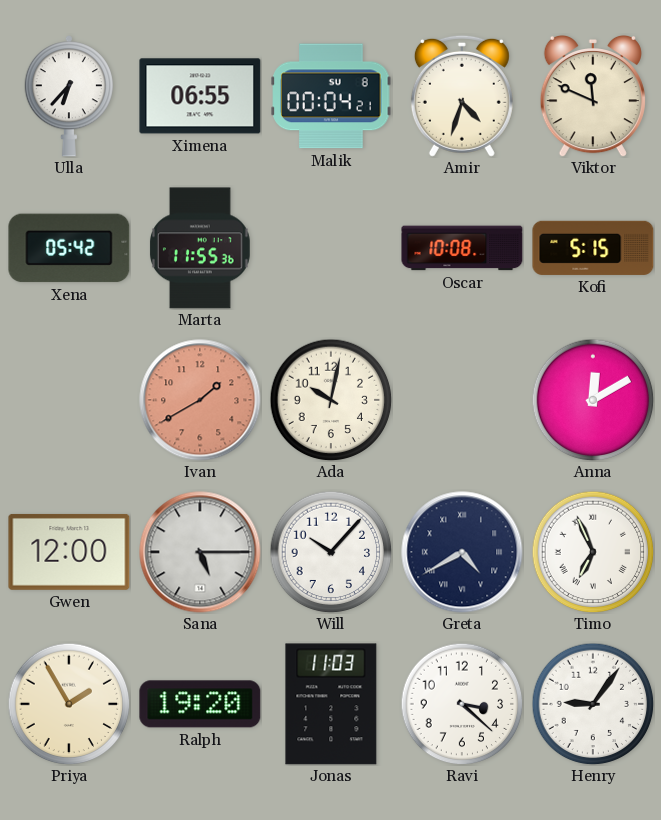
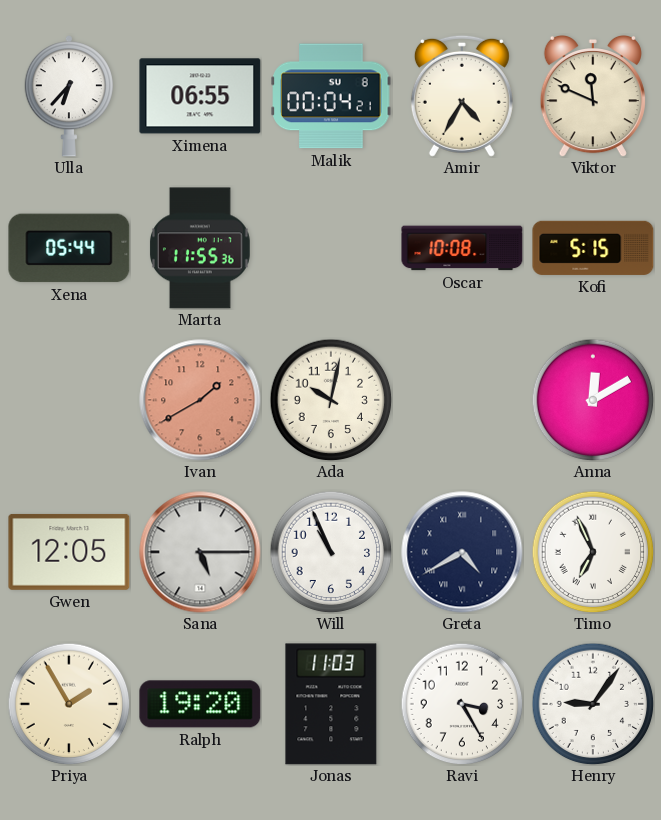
Amir: 4:33 -> 4:35
Xena: 05:42 -> 05:44
Gwen: 12:00 -> 12:05
Will: 10:07 -> 10:56
Ravi: 3:22 -> 3:25
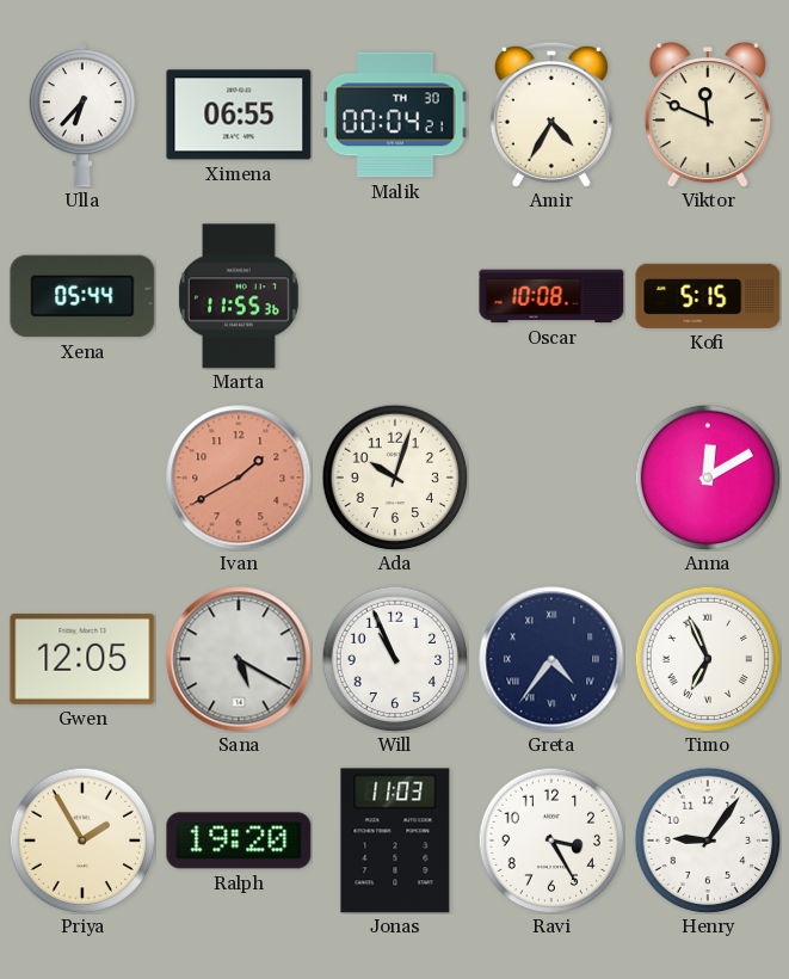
Malik date: SU 8 -> TH 30
Ada: 10:02 -> 10:03
Sana: 5:15 -> 5:20
Greta: 4:40 -> 4:36
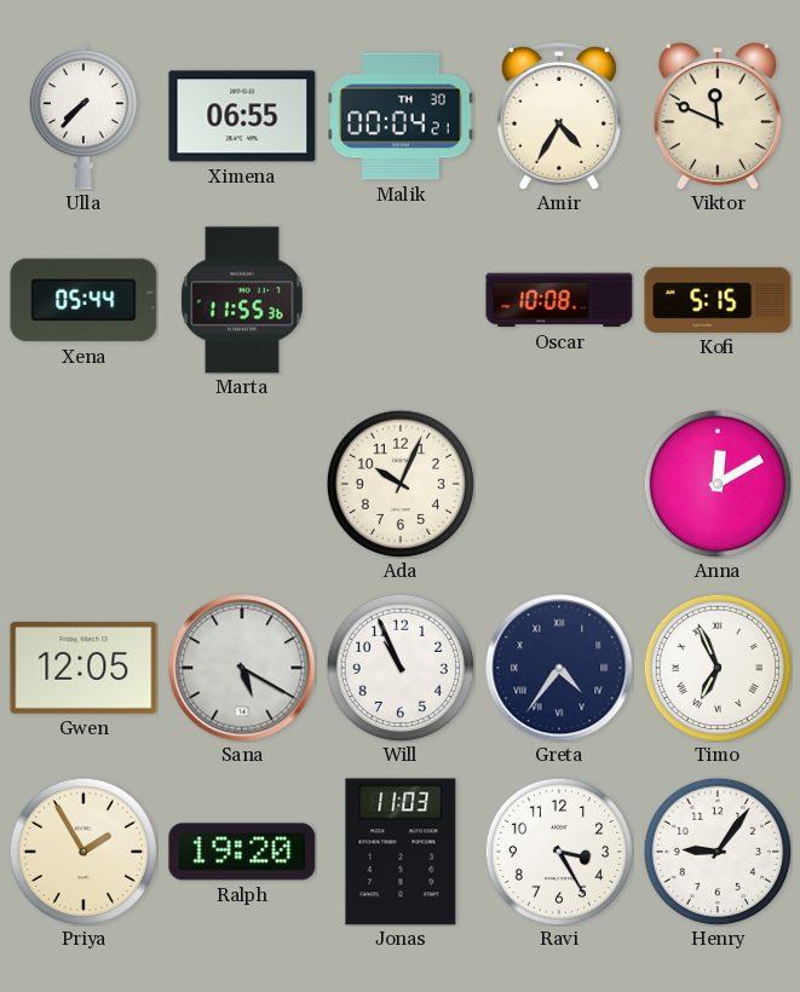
Ulla: 6:37 -> 7:37
Ivan: 1:40 -> none
Ada: 10:03 -> 10:04
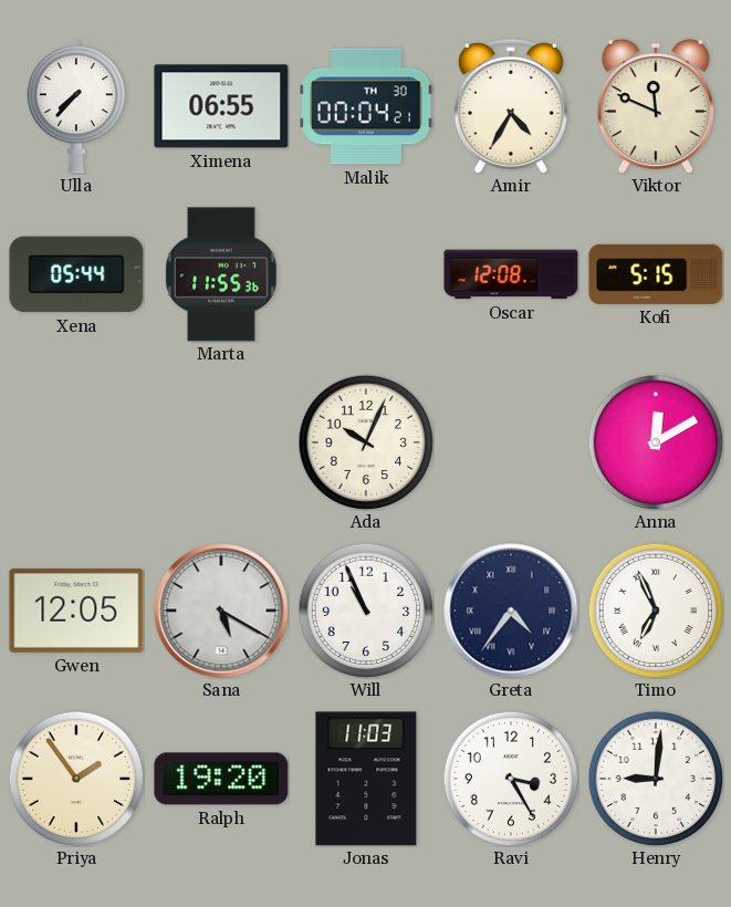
Oscar: 10:08 -> 12:08
Priya: 1:55 -> 1:54
Henry: 9:06 -> 9:01
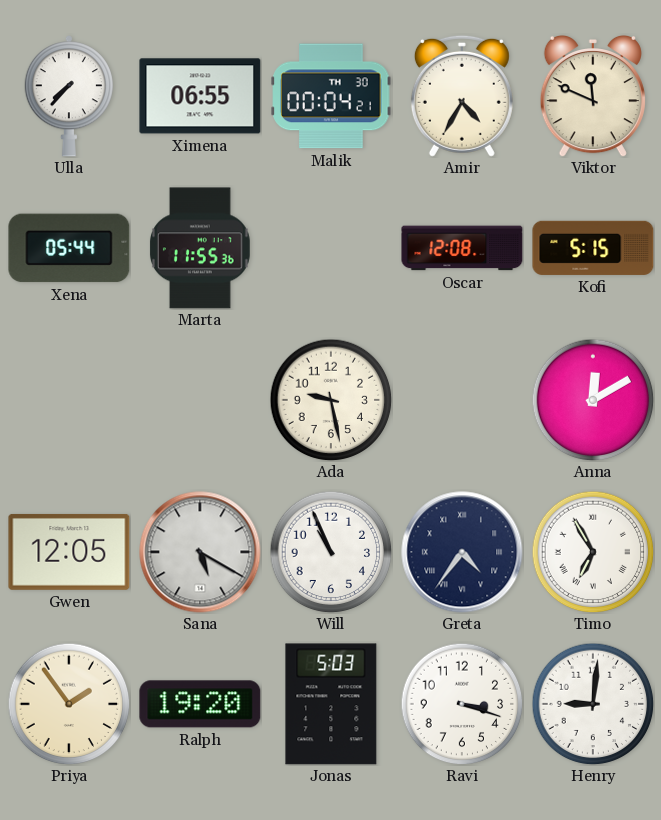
Ada: 10:04 -> 9:28
Timo: 6:56 -> 6:55
Jonas: 11:03 -> 5:03
Ravi: 3:25 -> 3:18
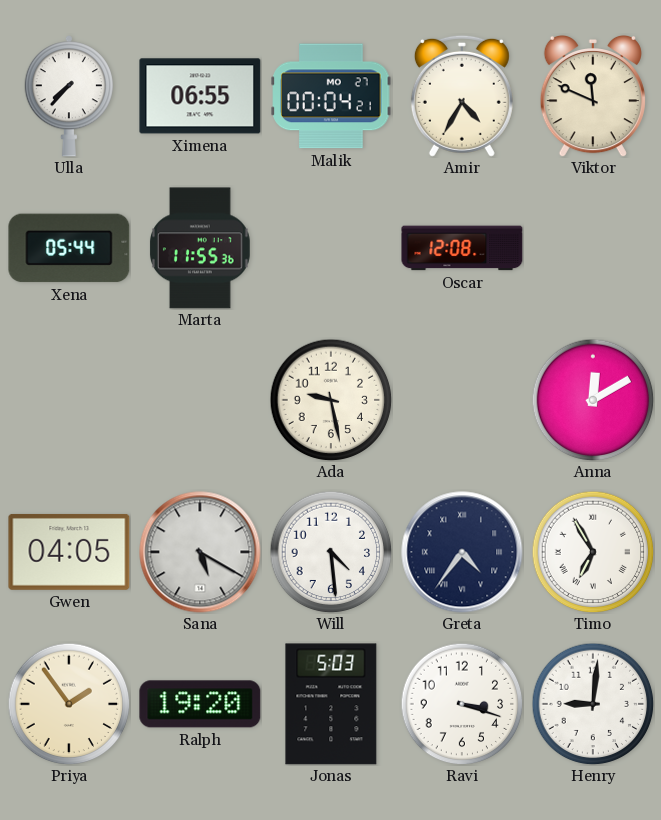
Malik date: TH 30 -> MO 27
Kofi: 5:15 -> none
Gwen: 12:05 -> 04:05
Will: 10:56 -> 4:29
